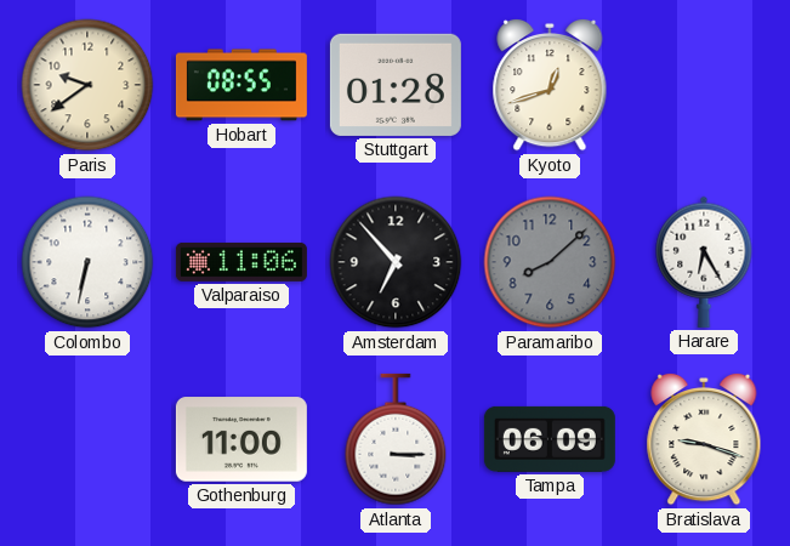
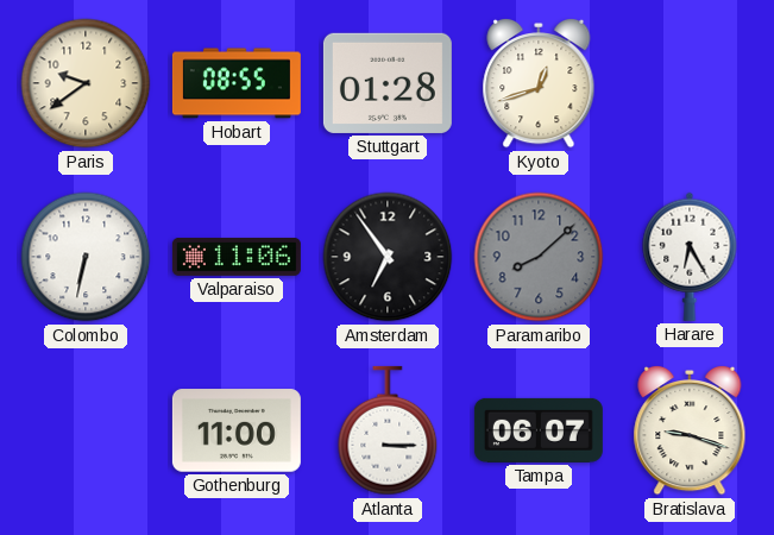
Amsterdam: 6:53 -> 6:54
Tampa: 06:09 -> 06:07
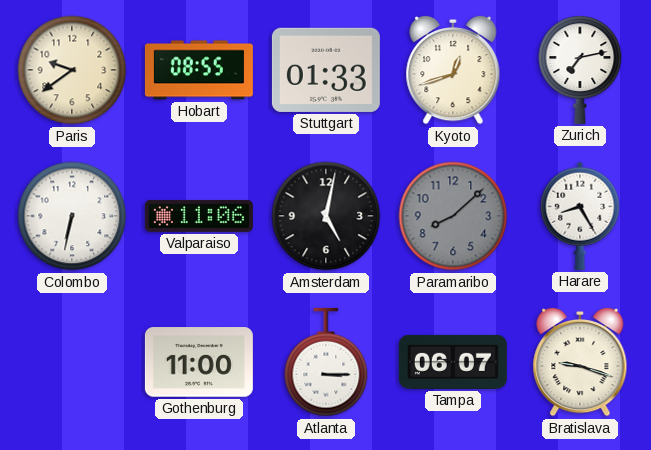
Stuttgart: 01:28 -> 01:33
Zurich: none -> 7:13
Amsterdam: 6:54 -> 5:02
Harare: 6:25 -> 8:25
